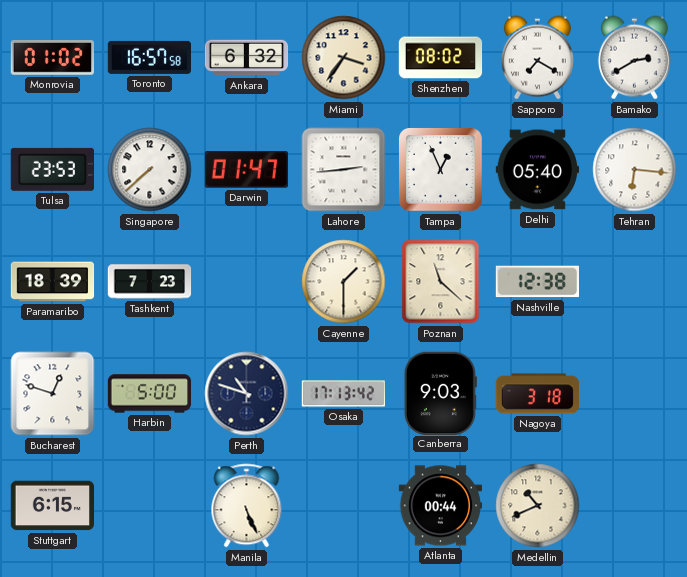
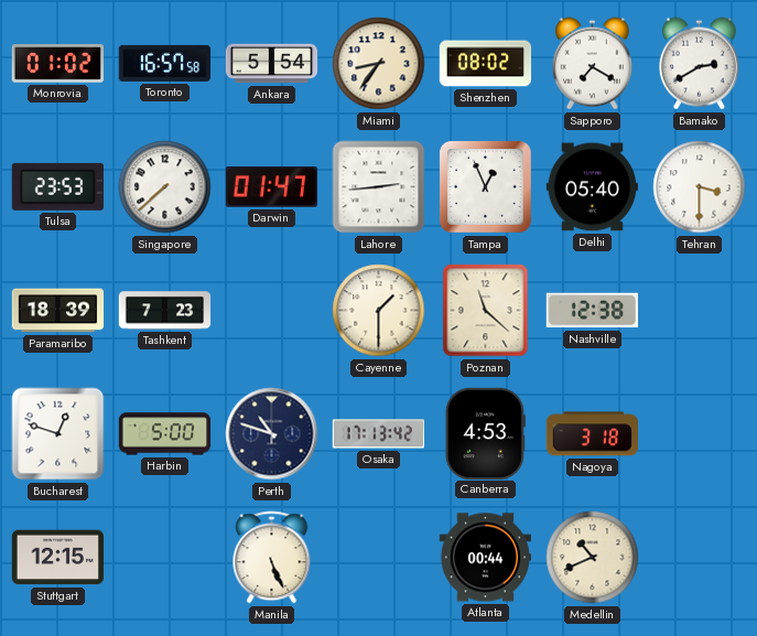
Ankara: 6:32 -> 5:54
Miami: 3:36 -> 8:36
Tehran: 6:16 -> 3:30
Canberra: 9:03 -> 4:53
Stuttgart: 6:15 -> 12:15
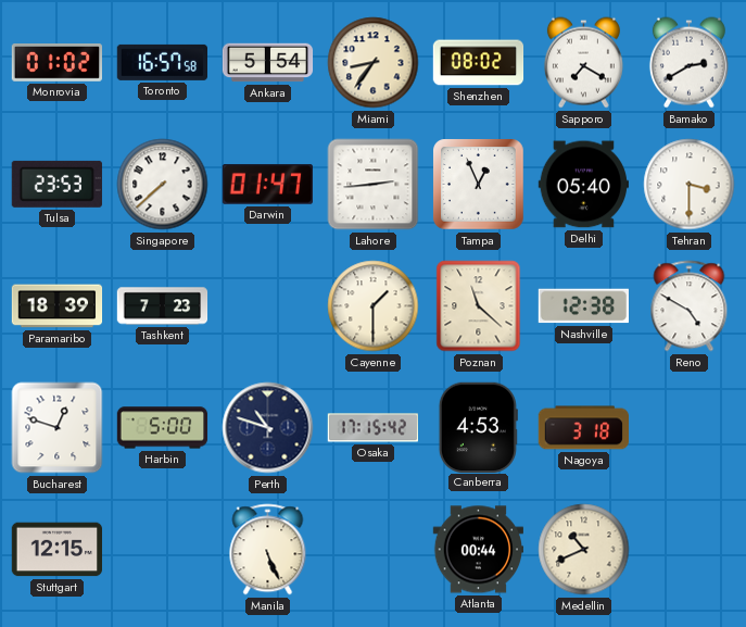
Reno: none -> 4:50
Osaka: 17:13 -> 17:15
